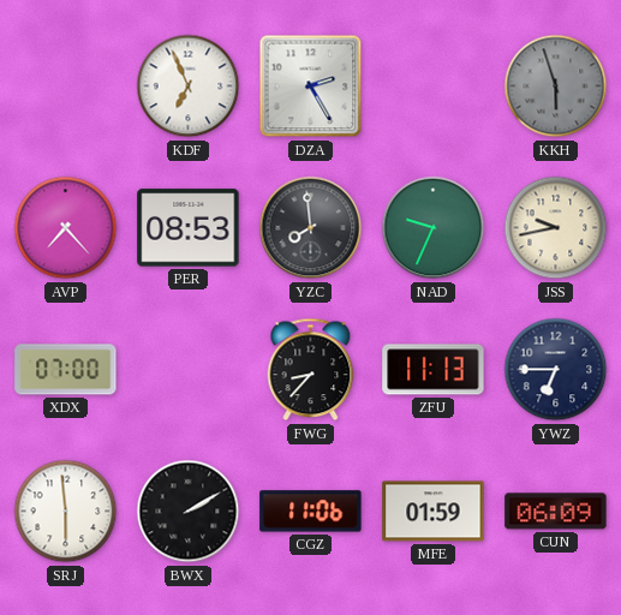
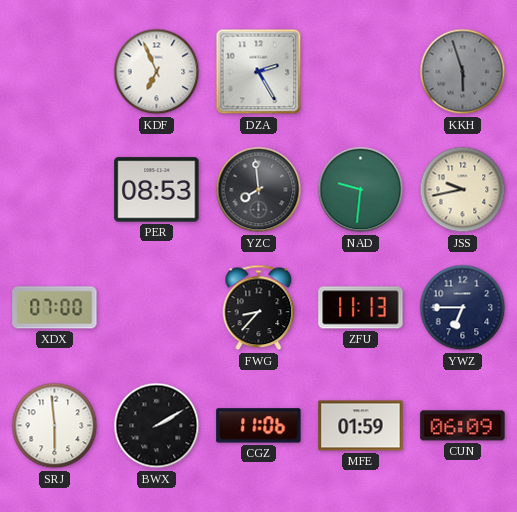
AVP: 7:23 -> none
NAD: 9:34 -> 9:31
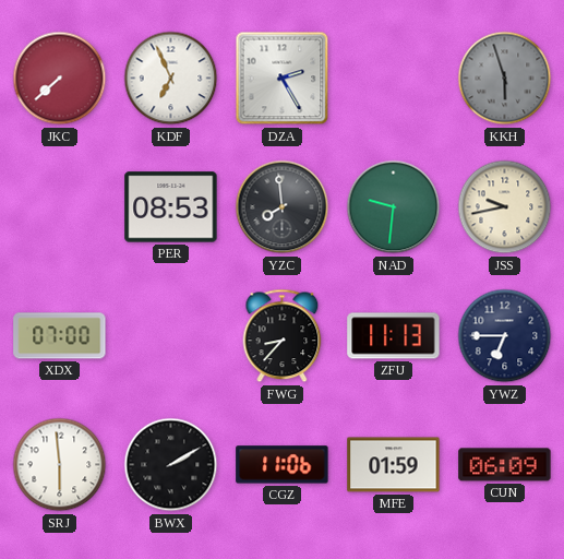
JKC: none -> 7:38
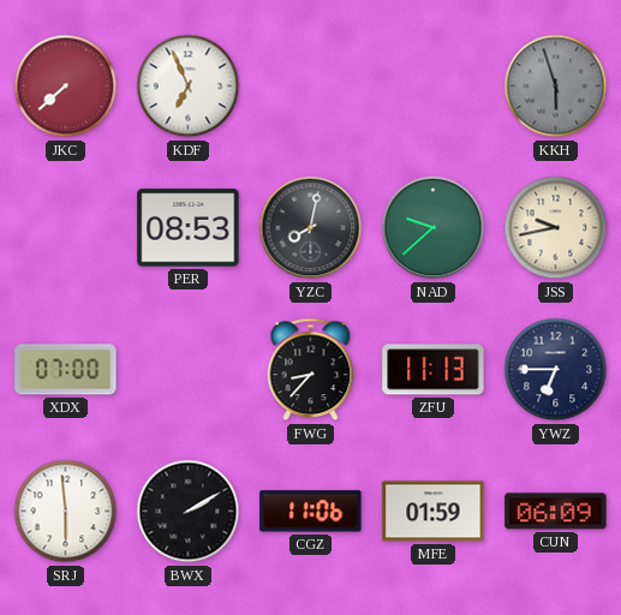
DZA: 2:25 -> none
YZC: 7:59 -> 8:02
NAD: 9:31 -> 9:38
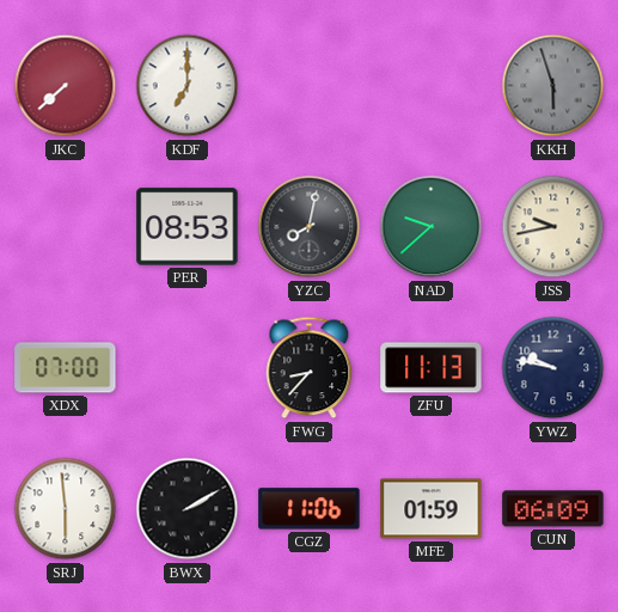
KDF: 6:56 -> 7:00
YWZ: 6:45 -> 9:47
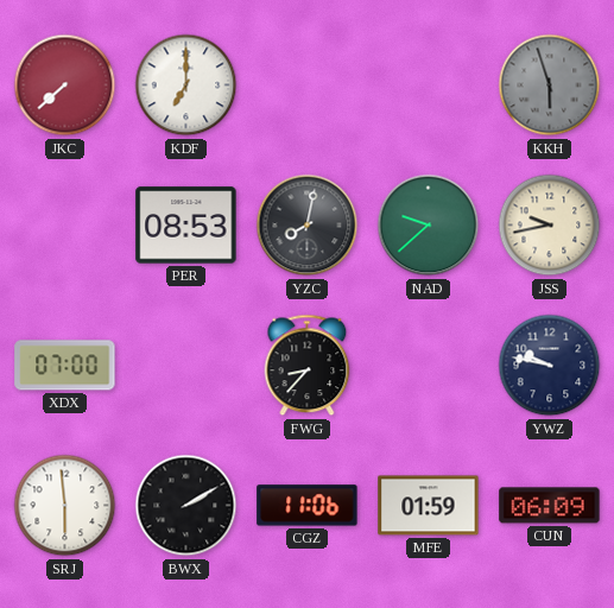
ZFU: 11:13 -> none
